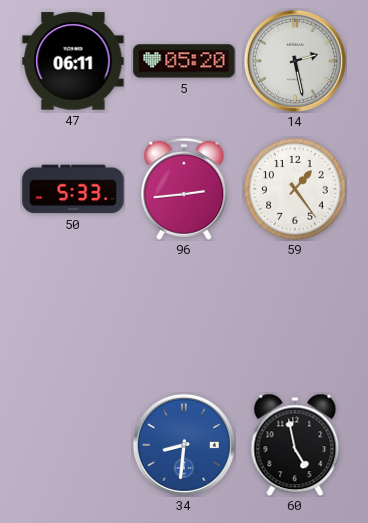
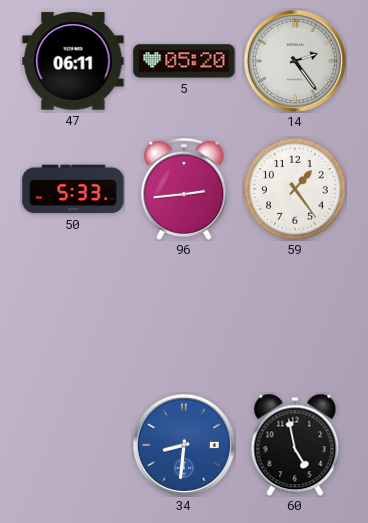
14: 2:28 -> 2:24
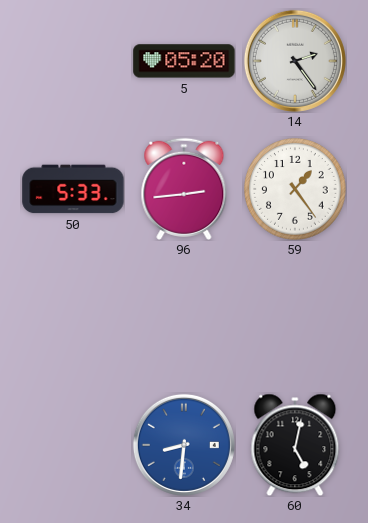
47: 06:11 -> none
60: 4:58 -> 5:02
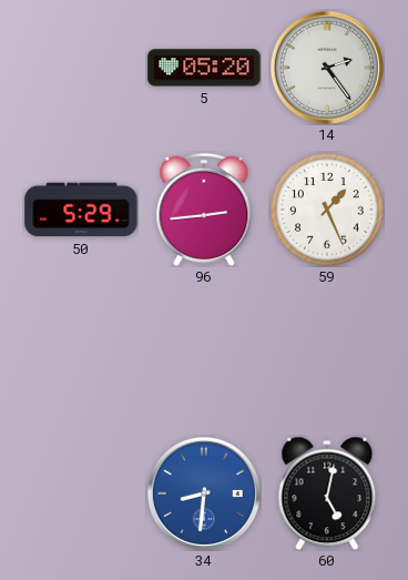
50: 5:33 -> 5:29
59: 1:24 -> 1:26
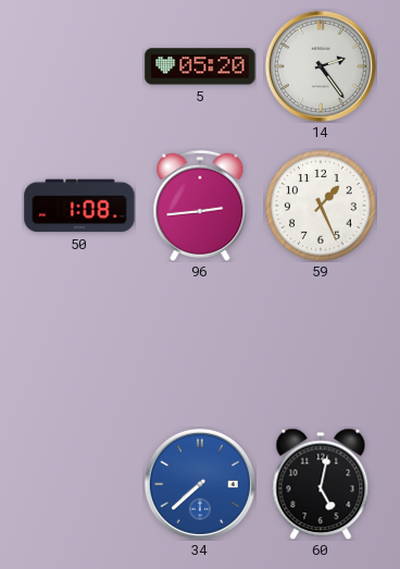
50: 5:29 -> 1:08
34: 8:31 -> 7:38
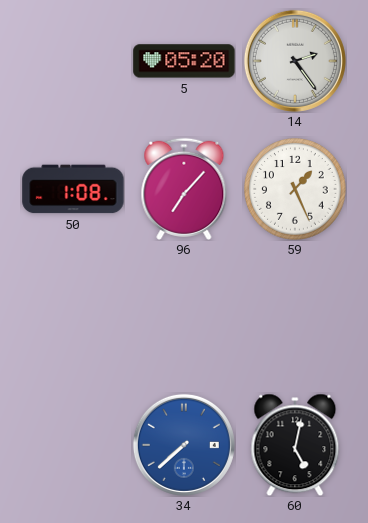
96: 2:44 -> 7:07
